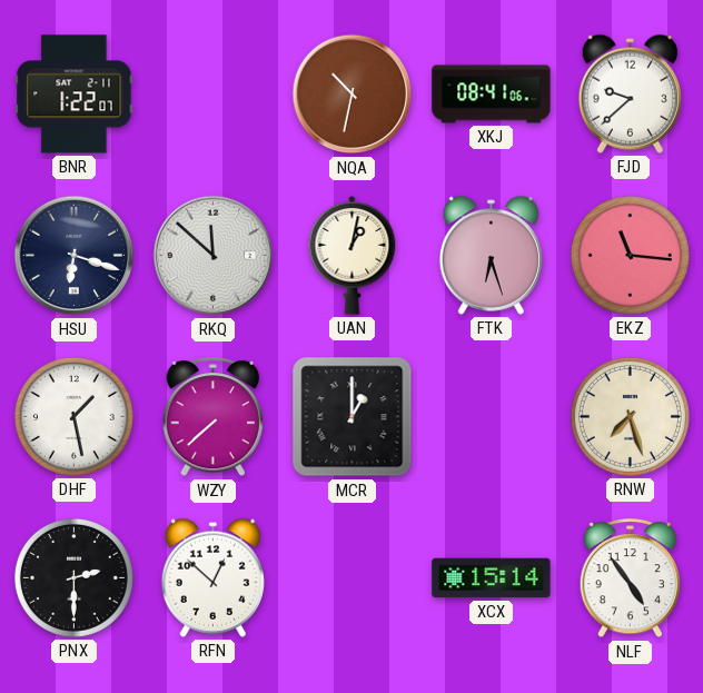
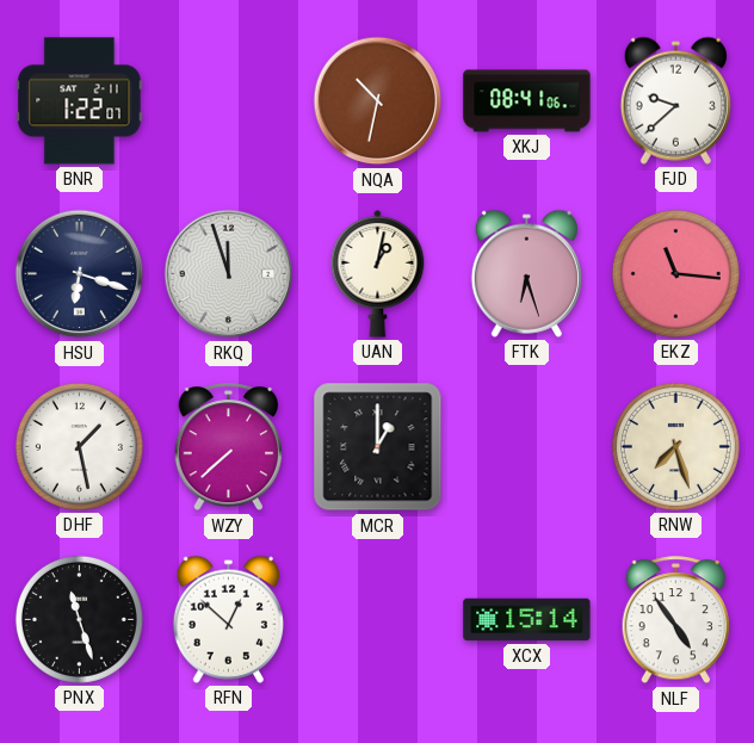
RKQ: 11:52 -> 11:57
PNX: 2:30 -> 11:27
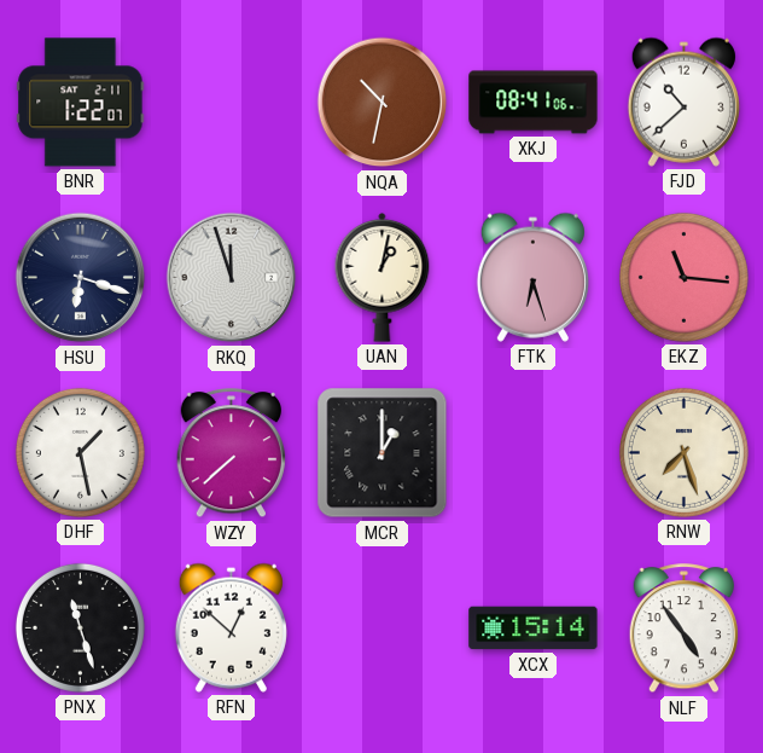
FJD: 9:38 -> 10:38
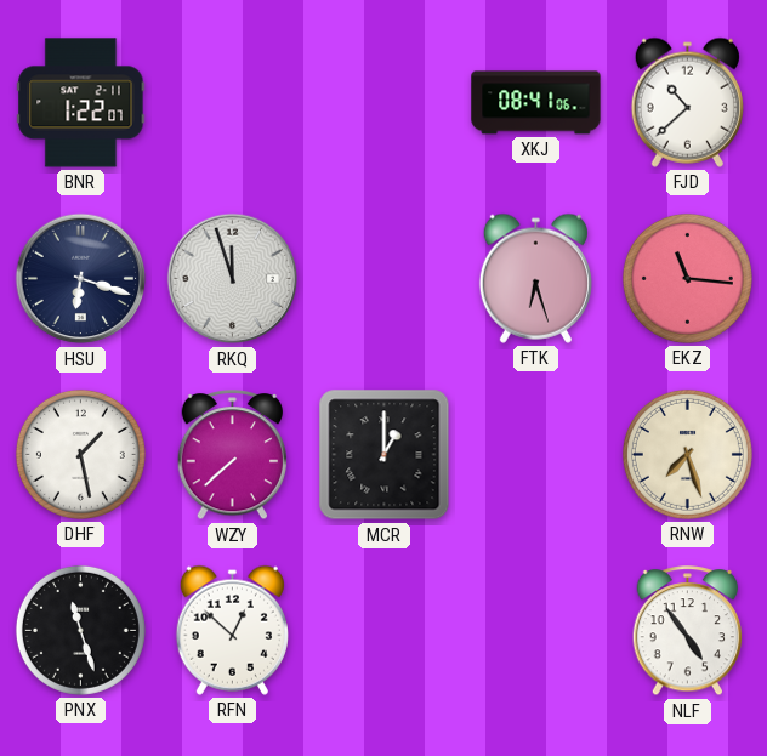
NQA: 10:32 -> none
UAN: 1:02 -> none
XCX: 15:14 -> none
